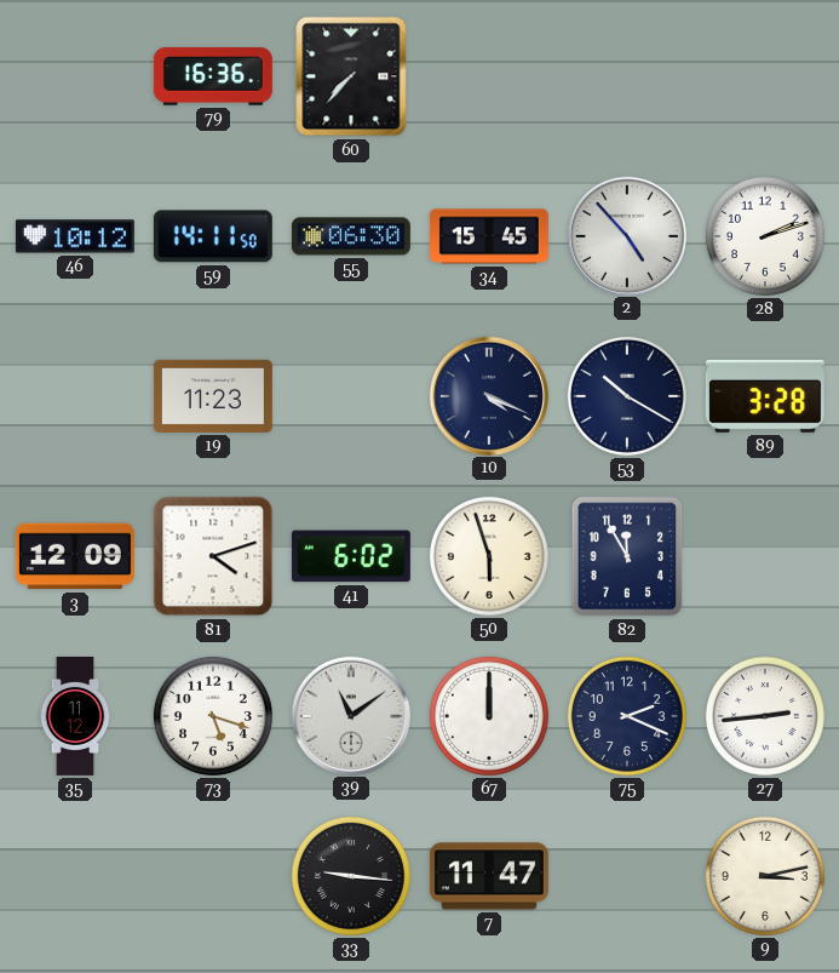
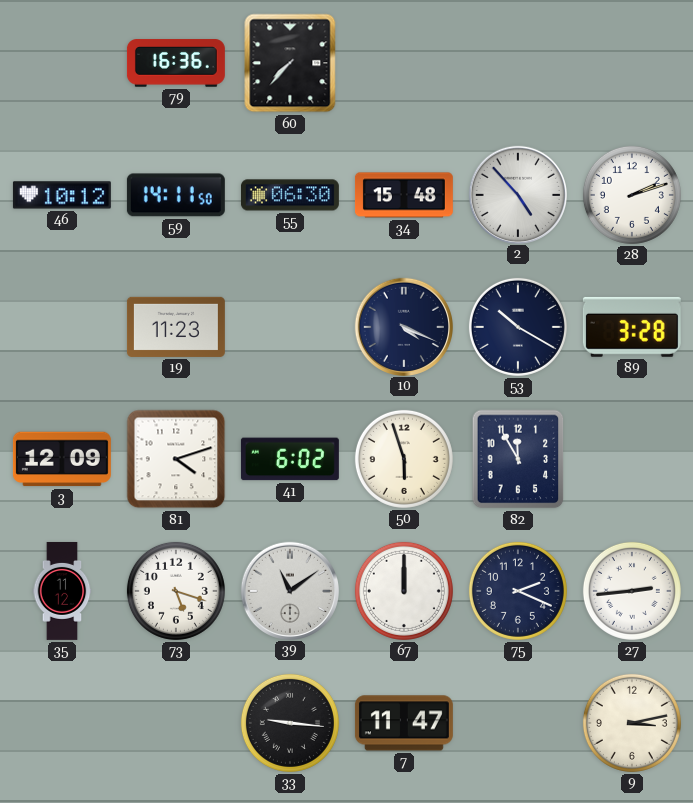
34: 15:45 -> 15:48
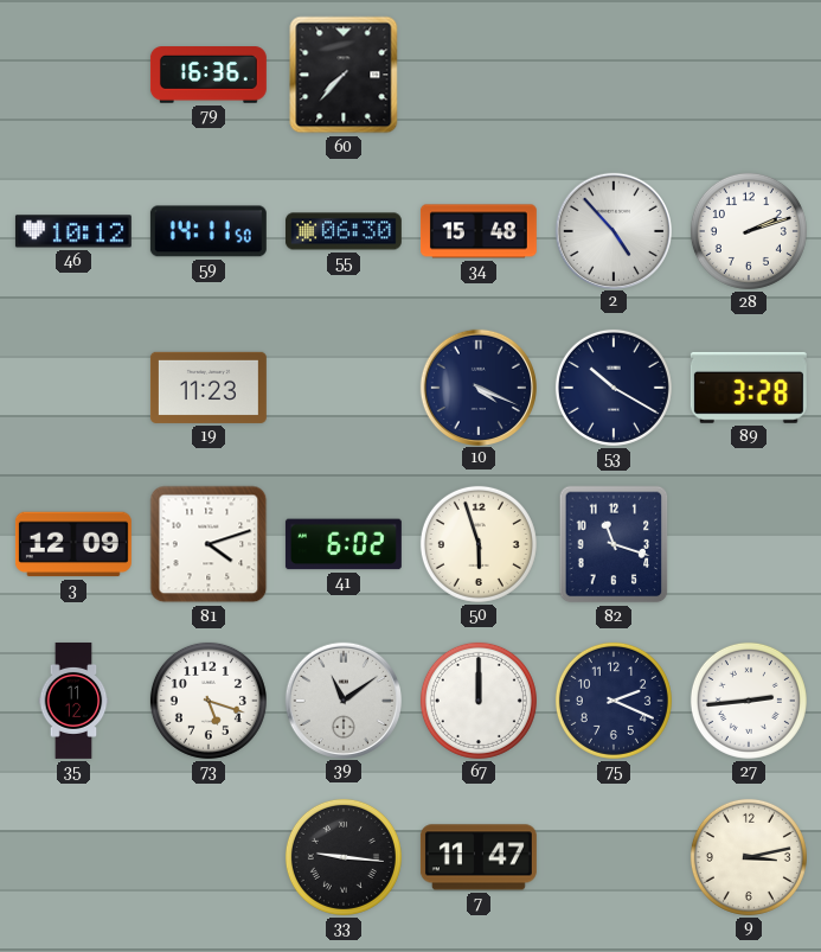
82: 11:55 -> 11:18
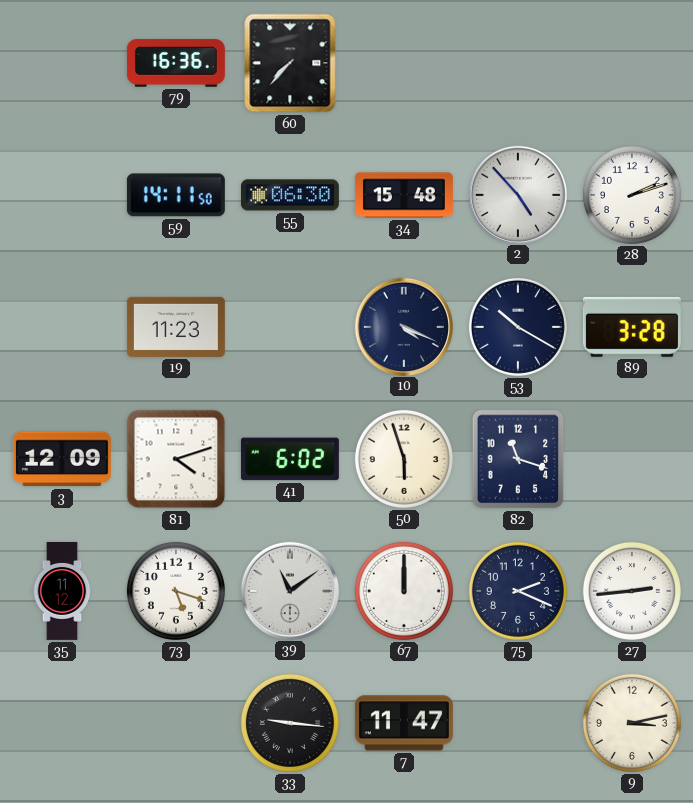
46: 10:12 -> none
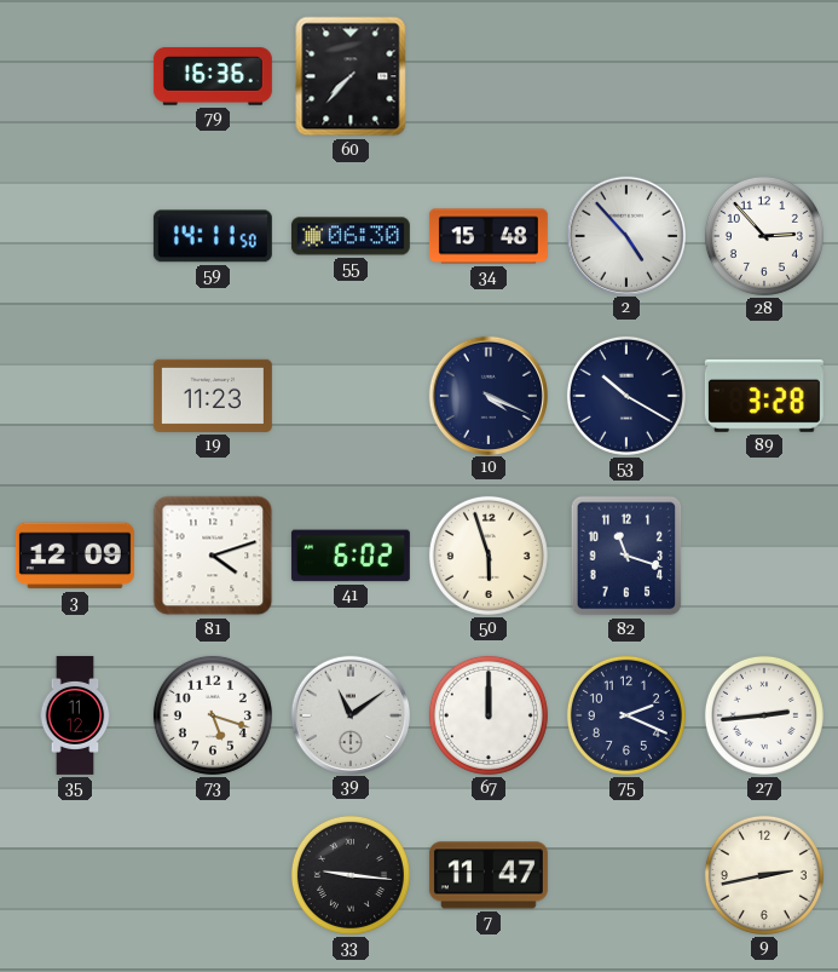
28: 2:12 -> 2:53
9: 3:13 -> 2:43
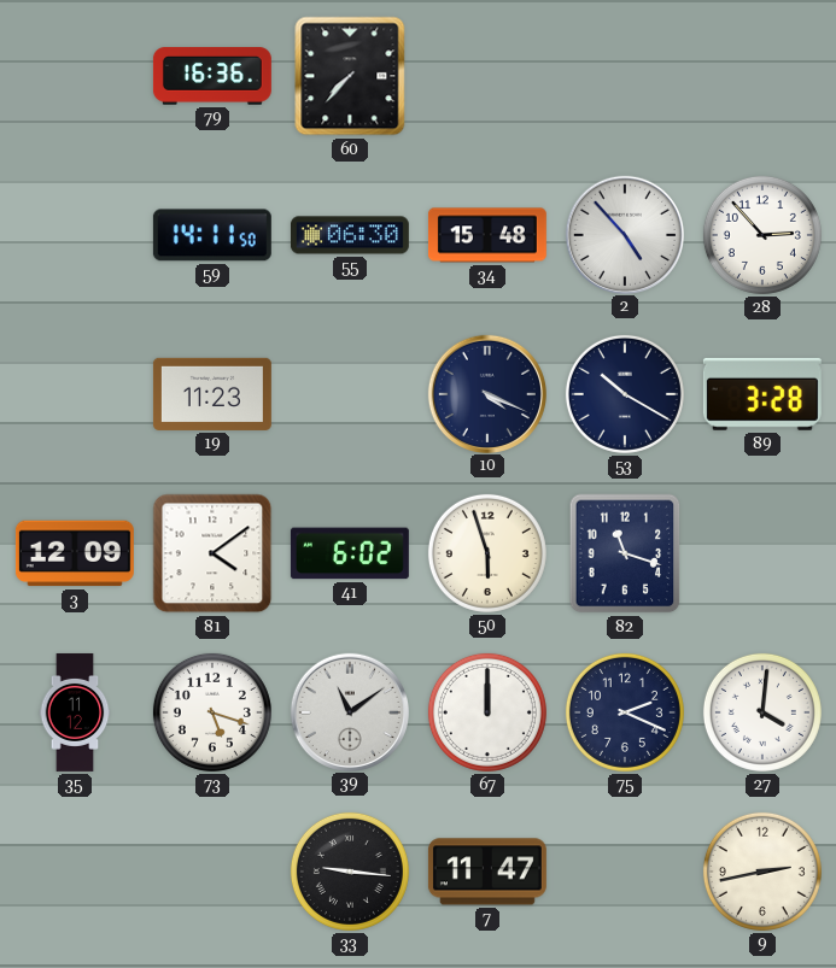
81: 4:12 -> 4:09
27: 2:44 -> 4:01
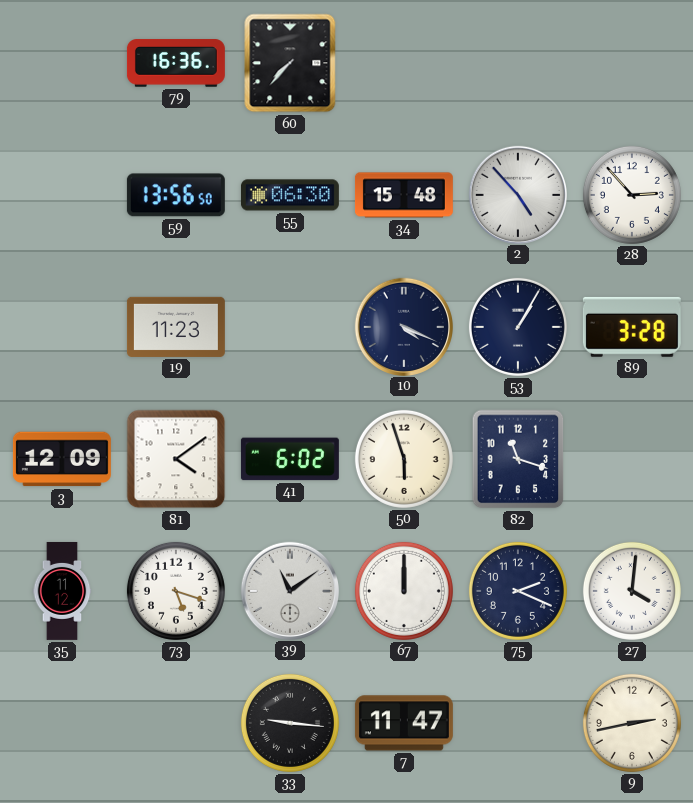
59: 14:11 -> 13:56
53: 10:20 -> 1:05
